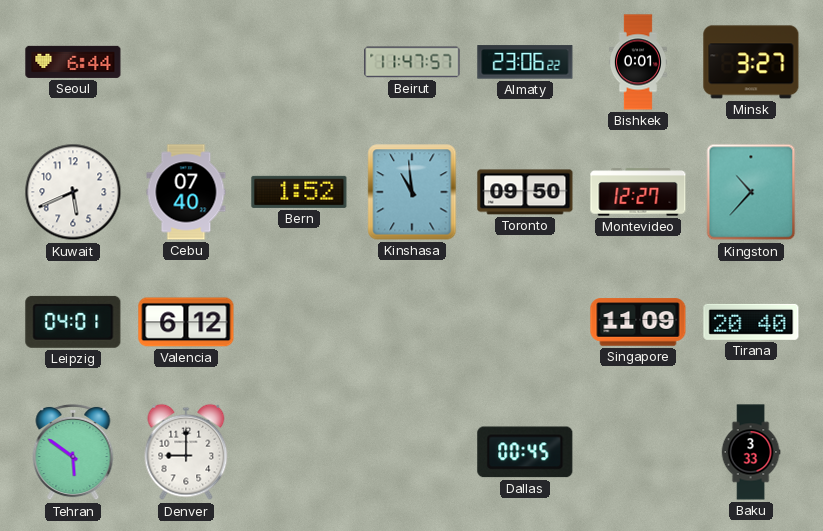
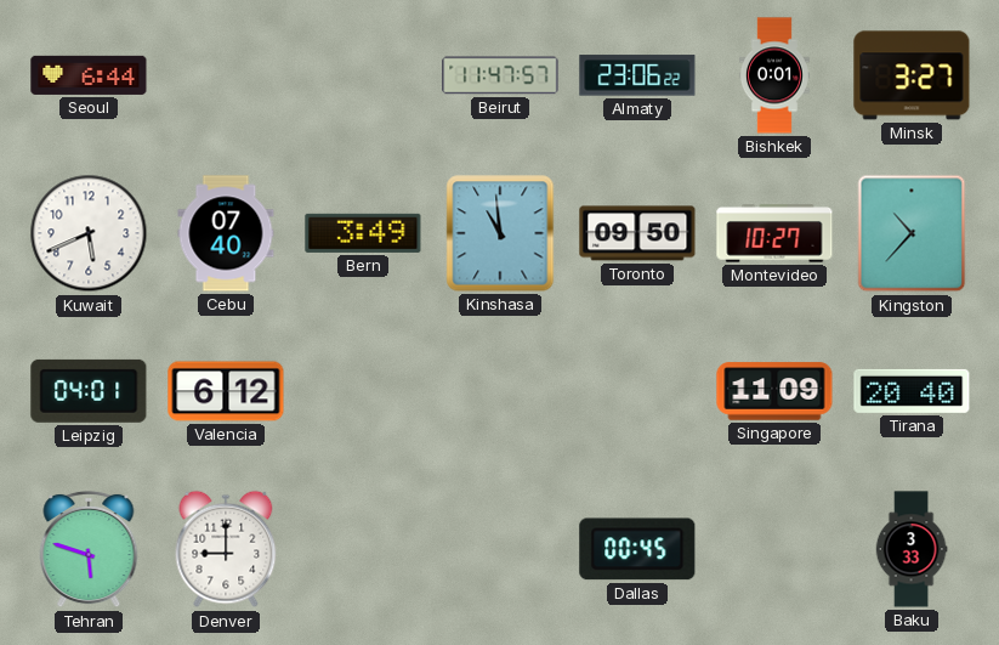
Bern: 1:52 -> 3:49
Montevideo: 12:27 -> 10:27
Tehran: 5:51 -> 5:48
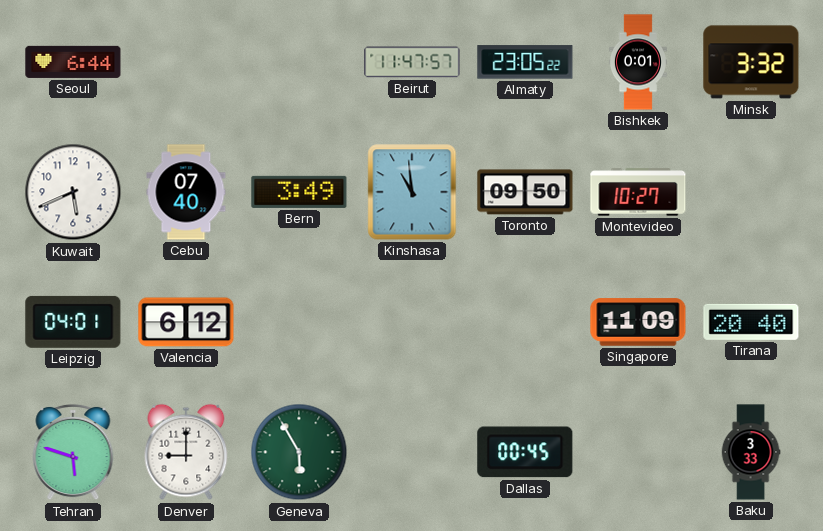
Almaty: 23:06 -> 23:05
Minsk: 3:27 -> 3:32
Kingston: 10:37 -> none
Geneva: none -> 5:55
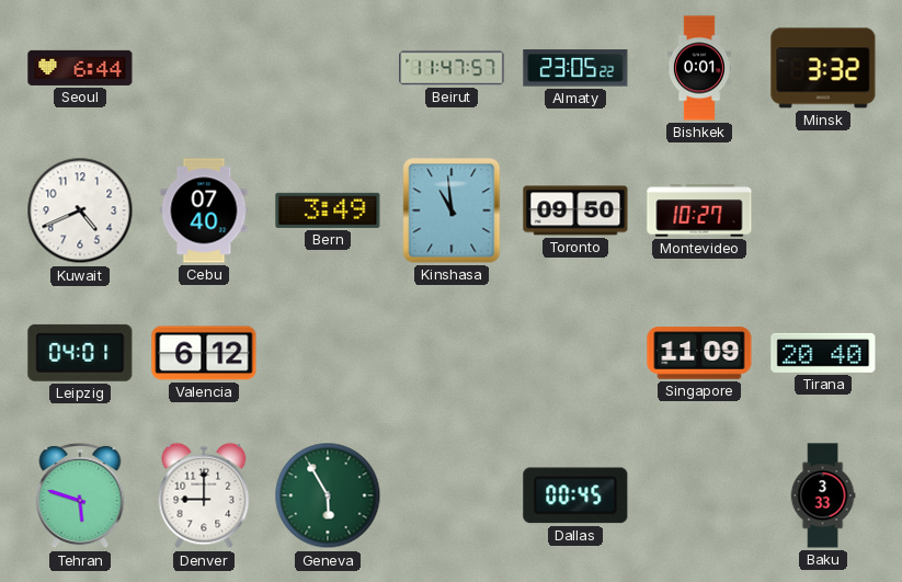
Kuwait: 5:41 -> 4:41
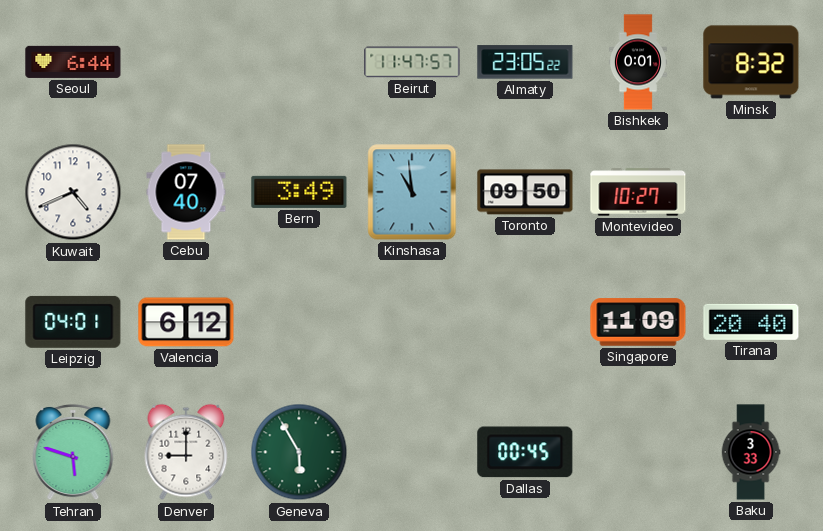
Minsk: 3:32 -> 8:32
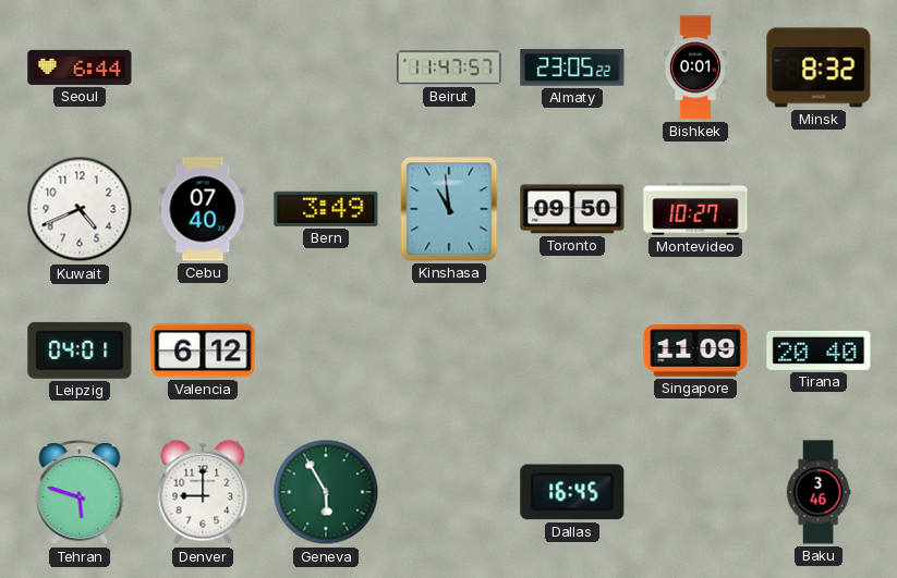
Dallas: 00:45 -> 16:45
Baku: 3:33 -> 3:46
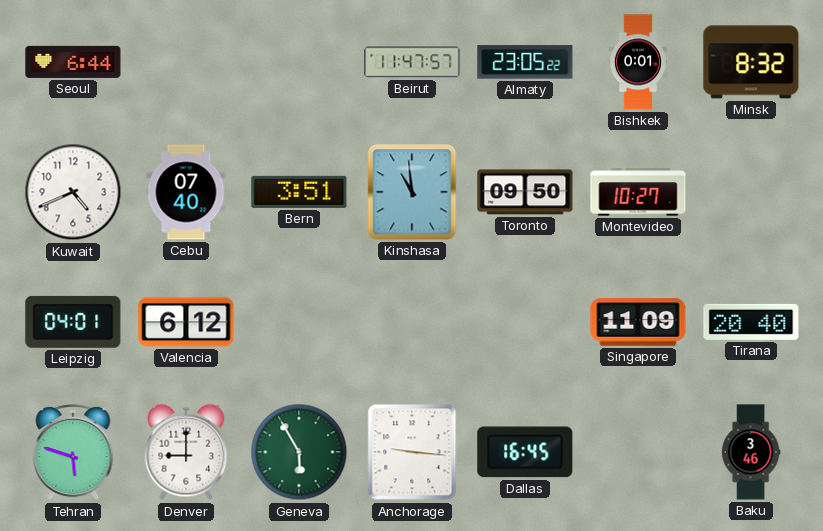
Bern: 3:49 -> 3:51
Anchorage: none -> 9:16
